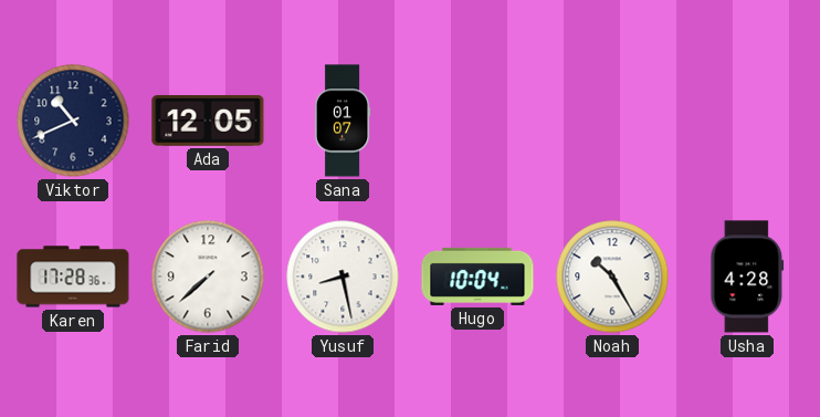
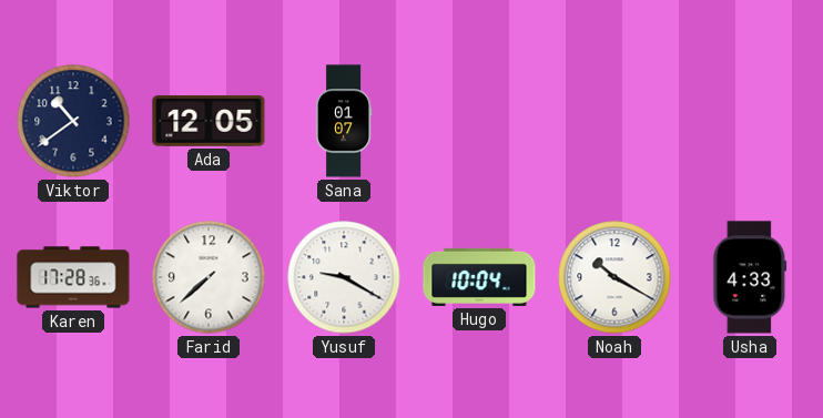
Viktor: 10:41 -> 10:39
Yusuf: 8:28 -> 9:20
Noah: 10:25 -> 10:20
Usha: 4:28 -> 4:33
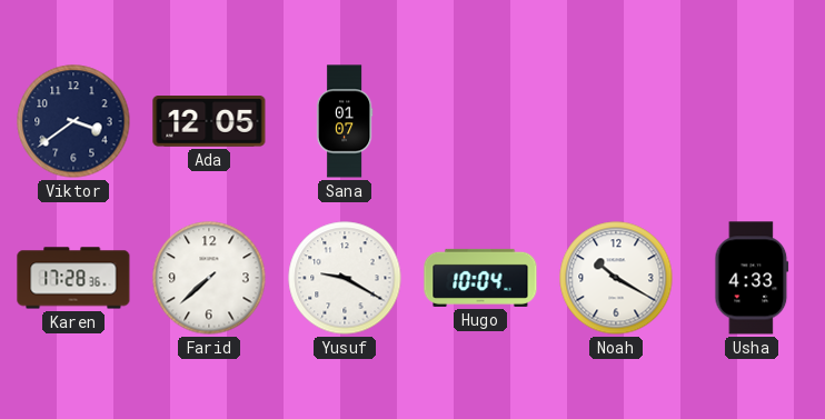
Viktor: 10:39 -> 3:39
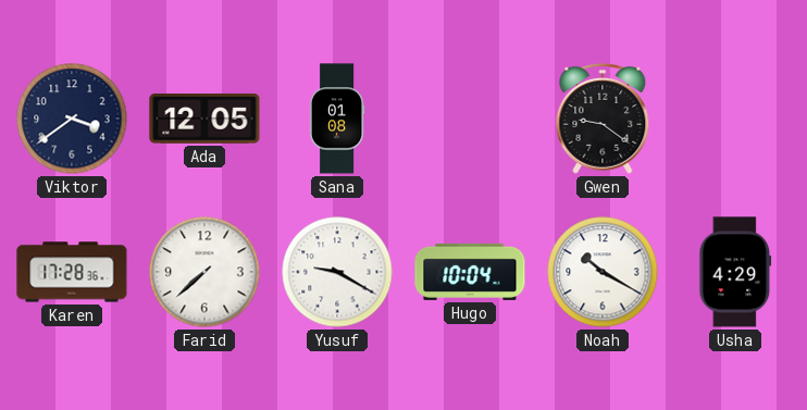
Sana: 01:07 -> 01:08
Gwen: none -> 9:21
Usha: 4:33 -> 4:29
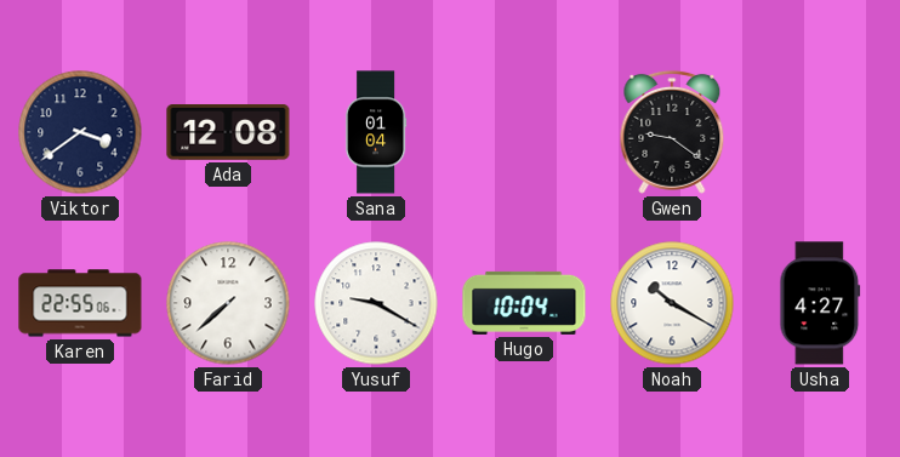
Ada: 12:05 -> 12:08
Sana: 01:08 -> 01:04
Karen: 17:28 -> 22:55
Usha: 4:29 -> 4:27
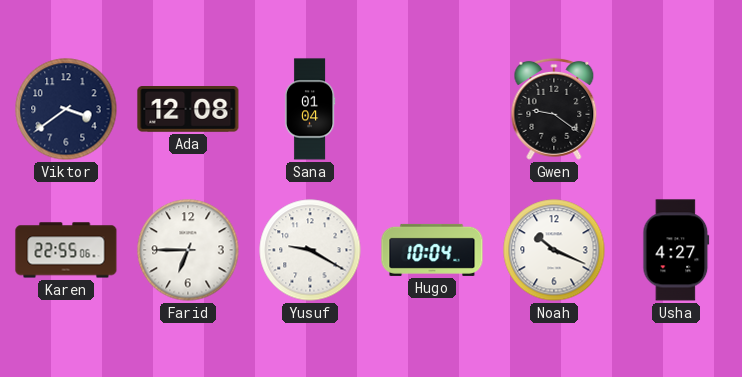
Farid: 7:38 -> 6:45
Noah: 10:20 -> 10:19
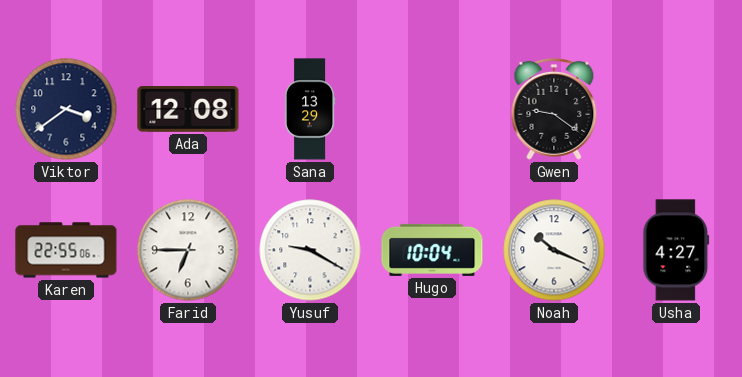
Sana: 01:04 -> 13:29
